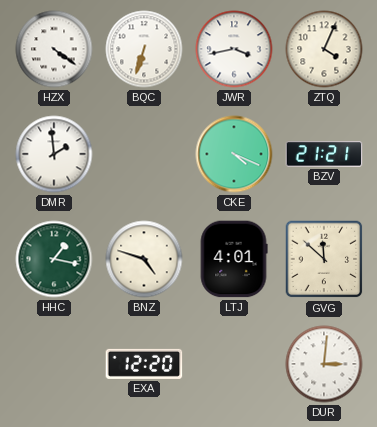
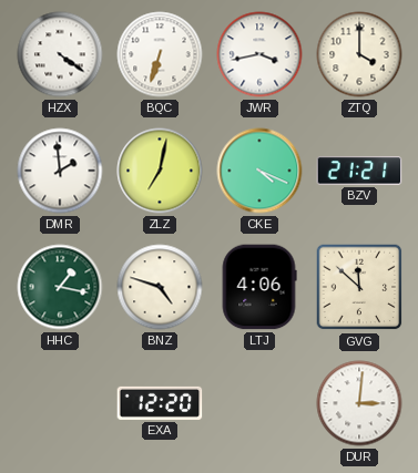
ZTQ: 4:04 -> 4:00
ZLZ: none -> 7:02
LTJ: 4:01 -> 4:06
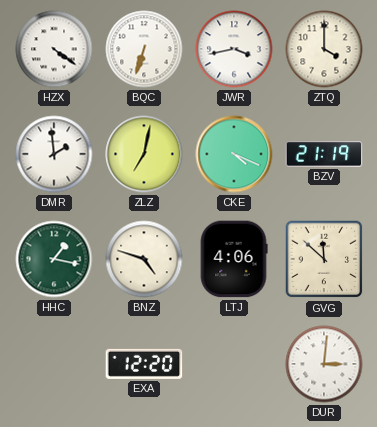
BZV: 21:21 -> 21:19
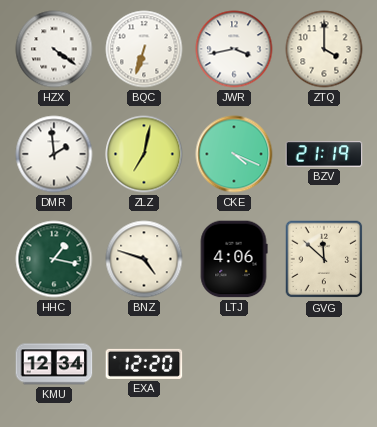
KMU: none -> 12:34
DUR: 3:01 -> none
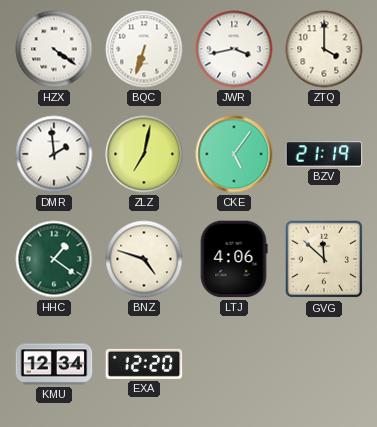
CKE: 4:19 -> 5:06
HHC: 1:17 -> 1:21
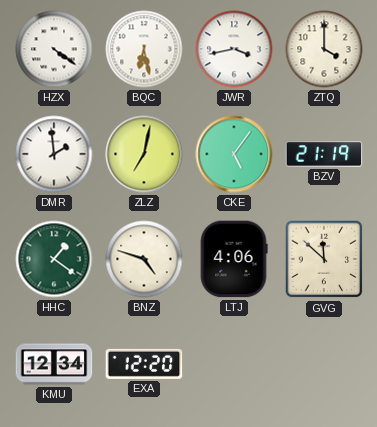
BQC: 6:33 -> 6:28
